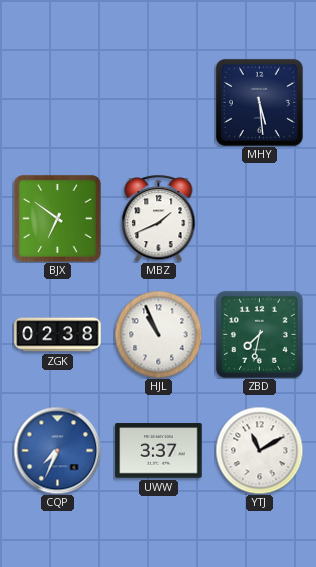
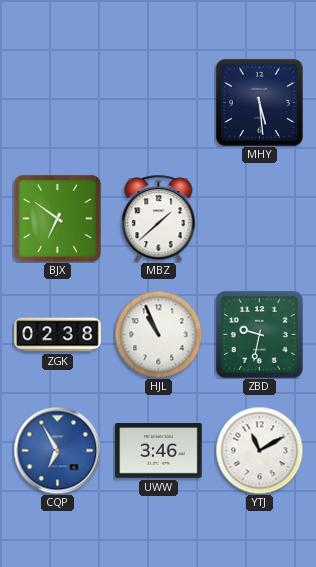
MBZ: 1:41 -> 1:38
ZBD: 7:32 -> 9:32
CQP: 7:34 -> 6:55
UWW: 3:37 -> 3:46
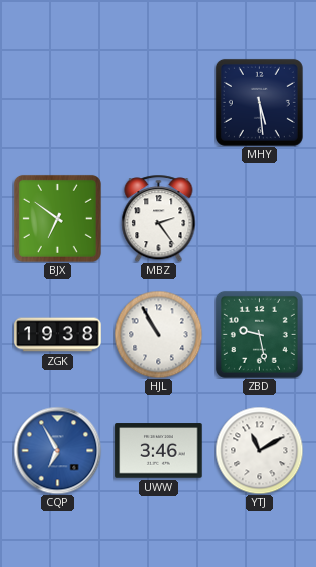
MBZ: 1:38 -> 2:24
ZGK: 02:38 -> 19:38
HJL: 10:56 -> 10:55
ZBD: 9:32 -> 9:28
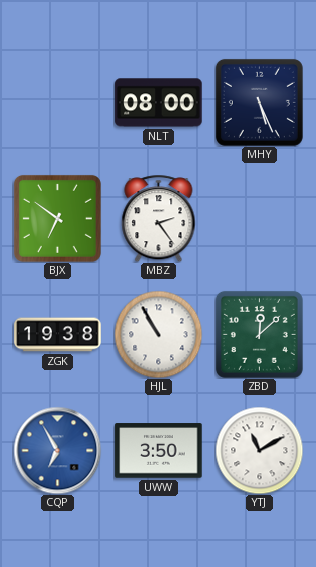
NLT: none -> 08:00
MHY: 5:29 -> 5:26
ZBD: 9:28 -> 12:08
UWW: 3:46 -> 3:50
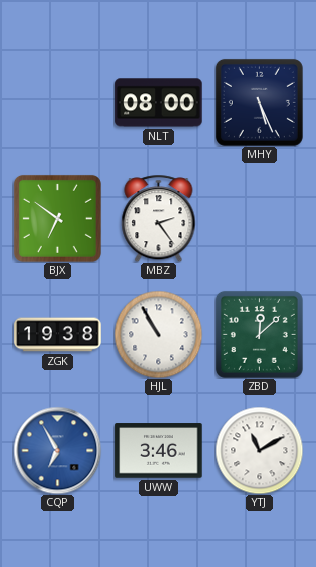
UWW: 3:50 -> 3:46
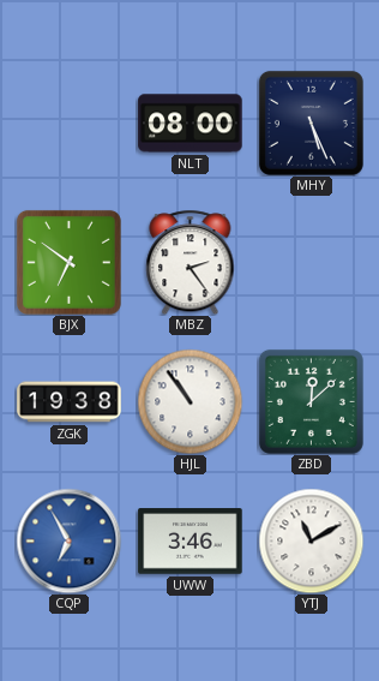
HJL: 10:55 -> 10:54
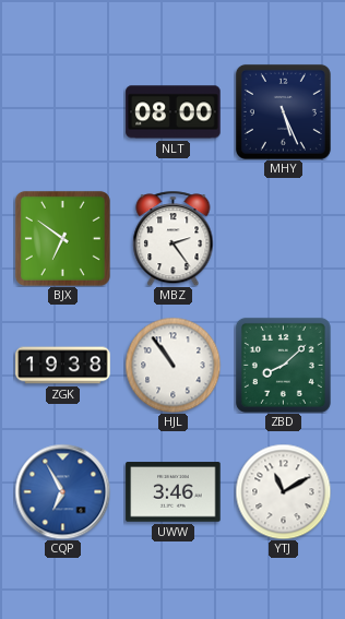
ZBD: 12:08 -> 8:08
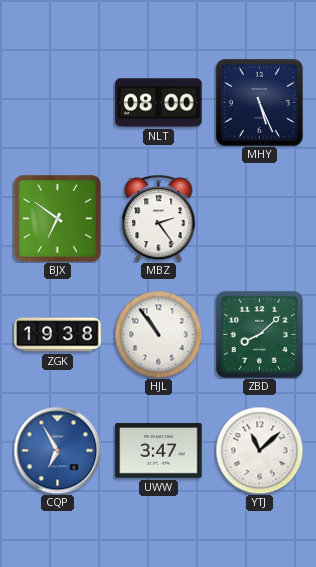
UWW: 3:46 -> 3:47
YTJ: 11:10 -> 11:08
